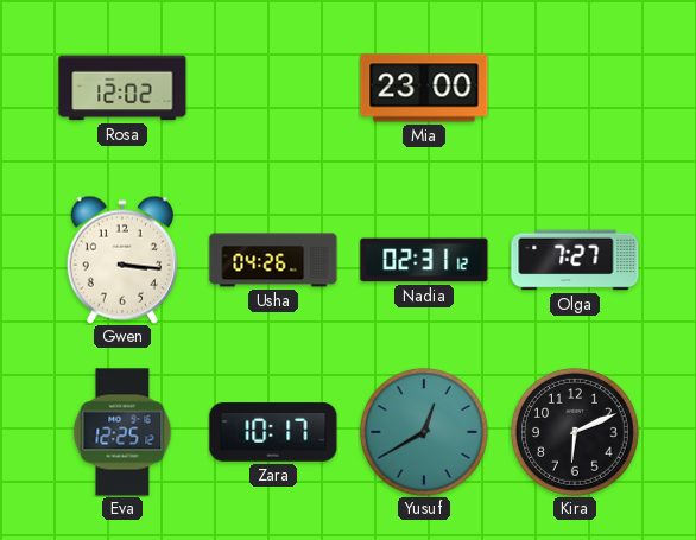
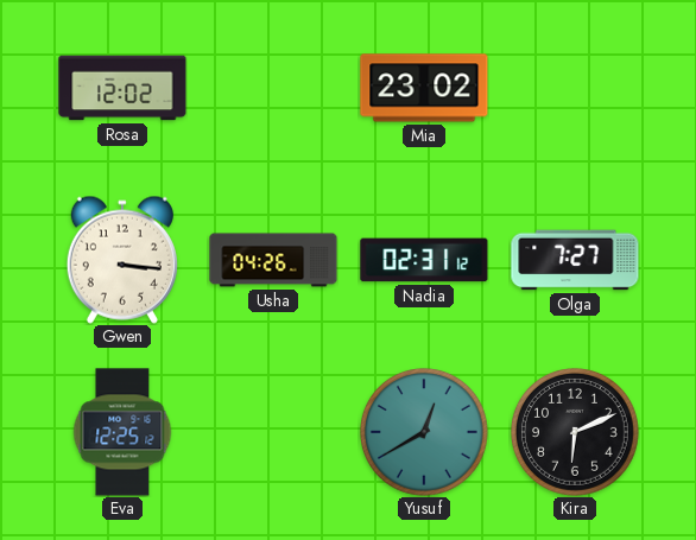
Mia: 23:00 -> 23:02
Zara: 10:17 -> none
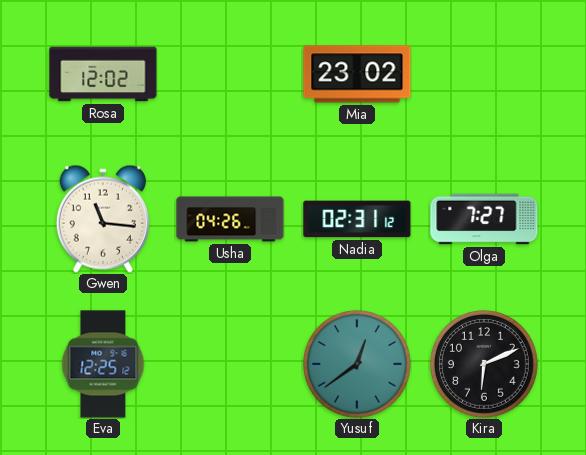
Gwen: 3:16 -> 11:16
Yusuf: 12:40 -> 12:39
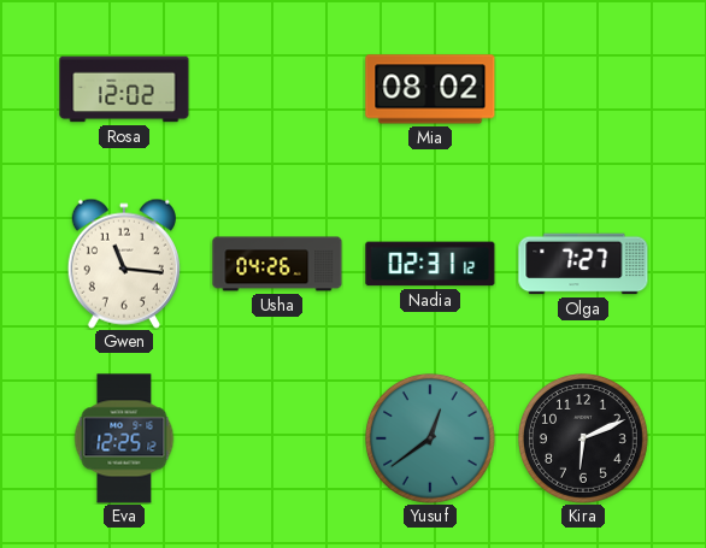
Mia: 23:02 -> 08:02
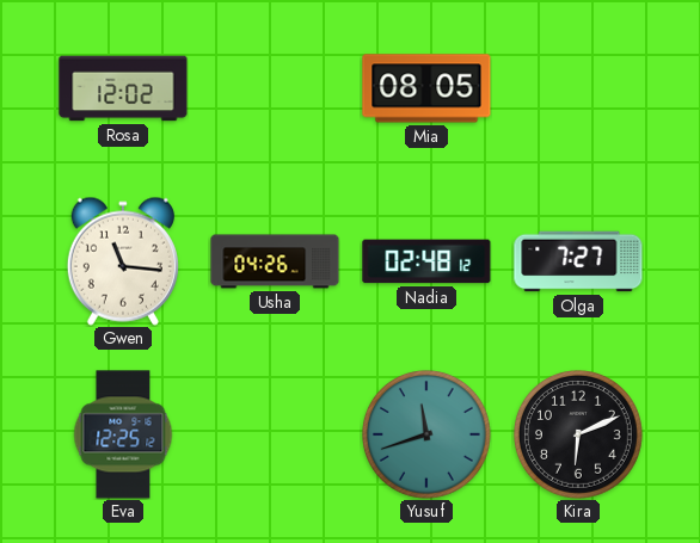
Mia: 08:02 -> 08:05
Nadia: 02:31 -> 02:48
Yusuf: 12:39 -> 11:42
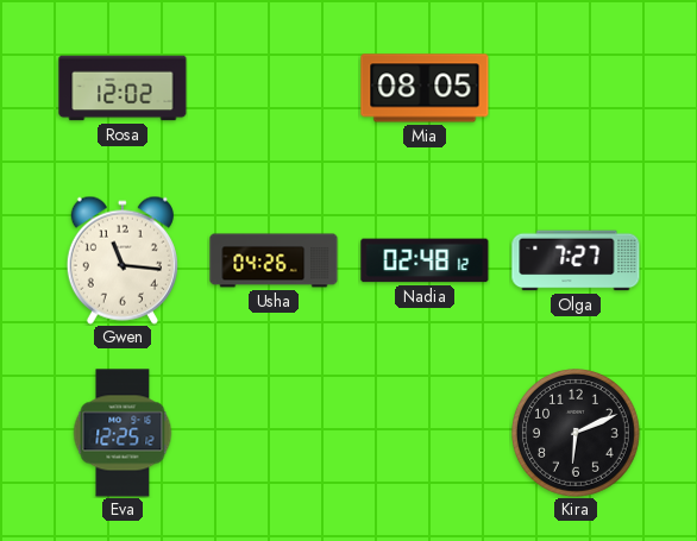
Yusuf: 11:42 -> none
